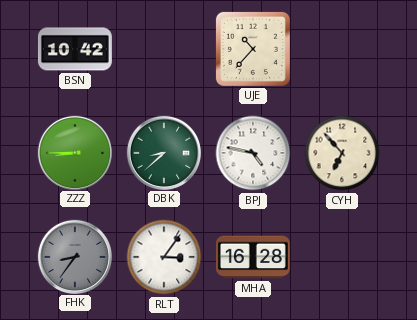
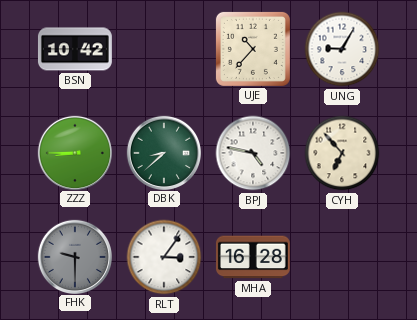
UNG: none -> 9:05
FHK: 8:36 -> 9:30
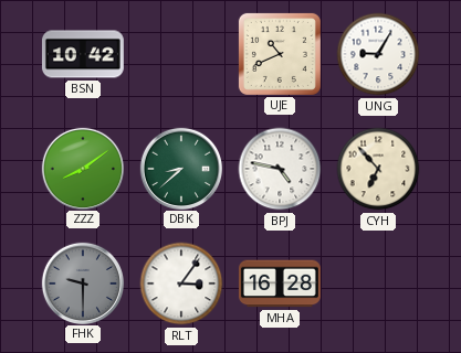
UJE: 10:37 -> 10:41
ZZZ: 8:45 -> 8:09
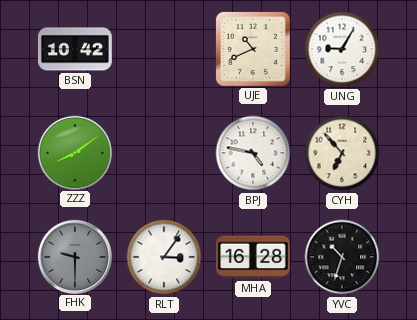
DBK: 8:38 -> none
YVC: none -> 10:33
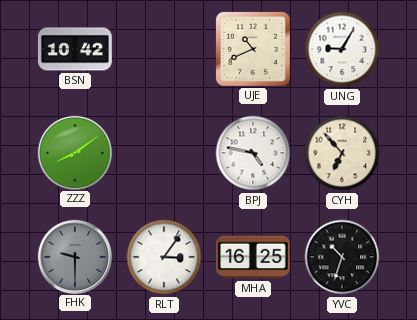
MHA: 16:28 -> 16:25
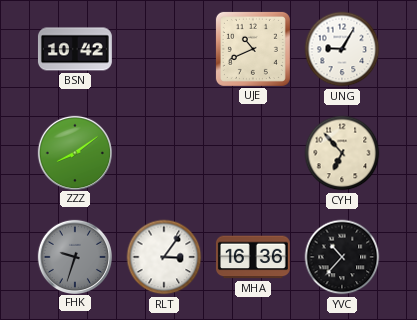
BPJ: 4:47 -> none
FHK: 9:30 -> 9:33
MHA: 16:25 -> 16:36
YVC: 10:33 -> 10:37
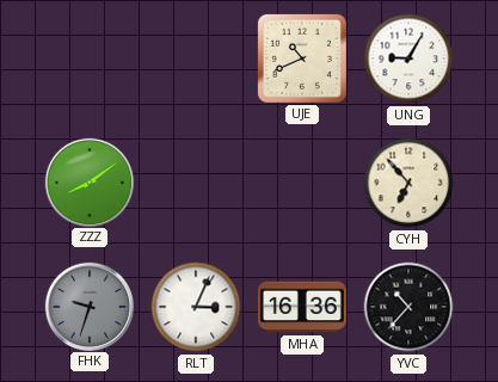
BSN: 10:42 -> none
RLT: 3:06 -> 3:04
